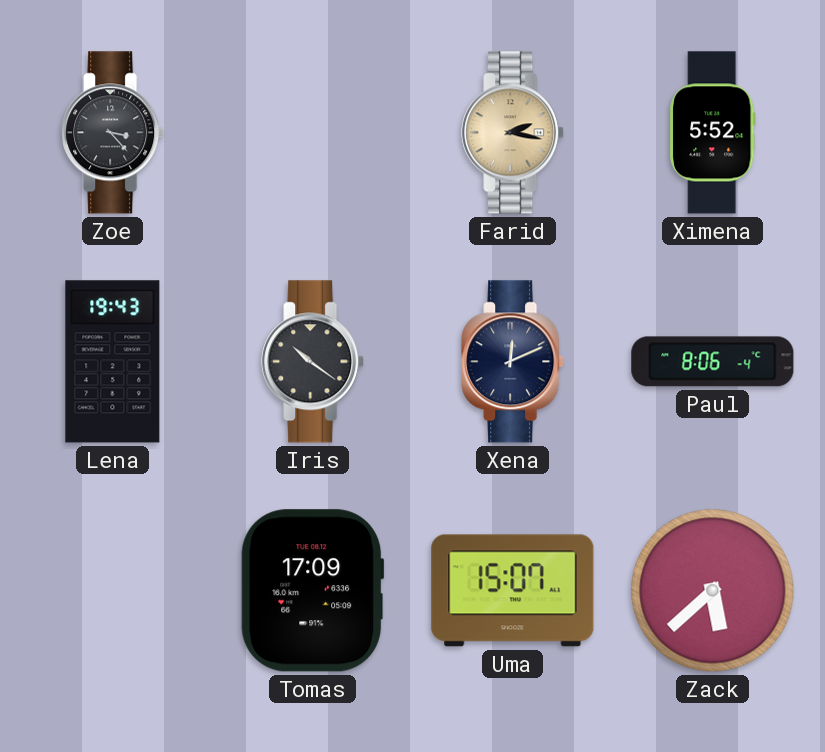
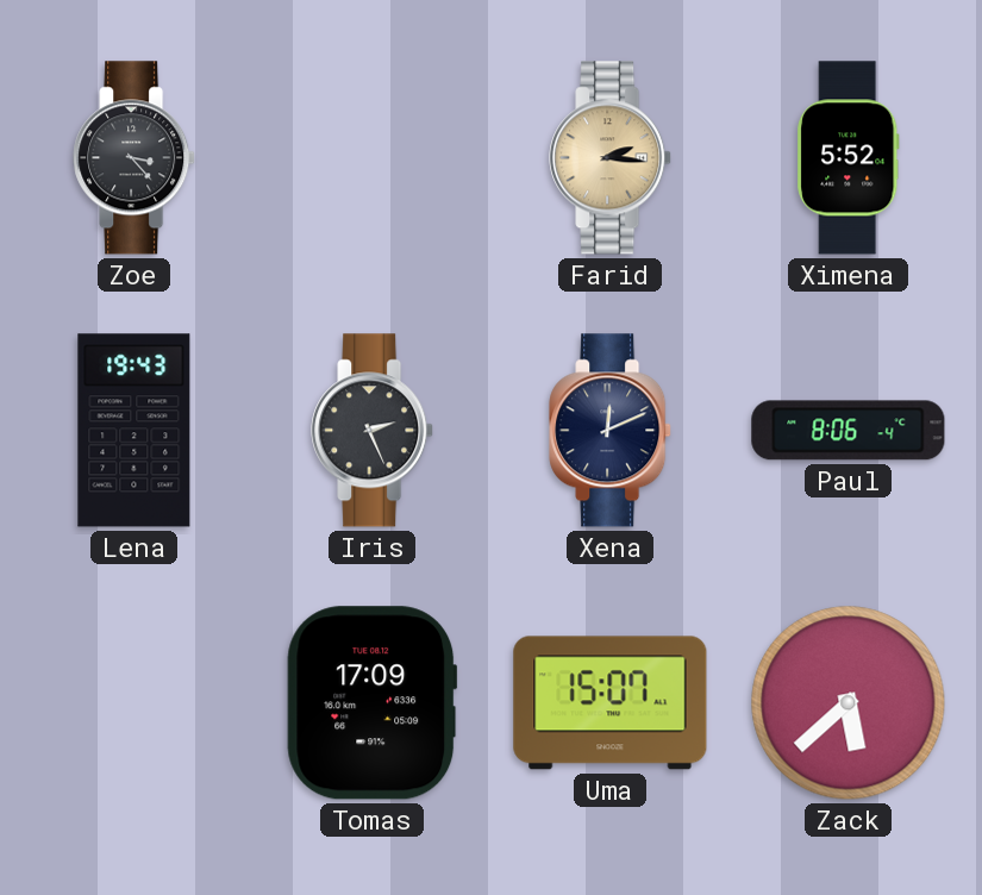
Farid: 2:17 -> 2:16
Iris: 10:21 -> 2:26
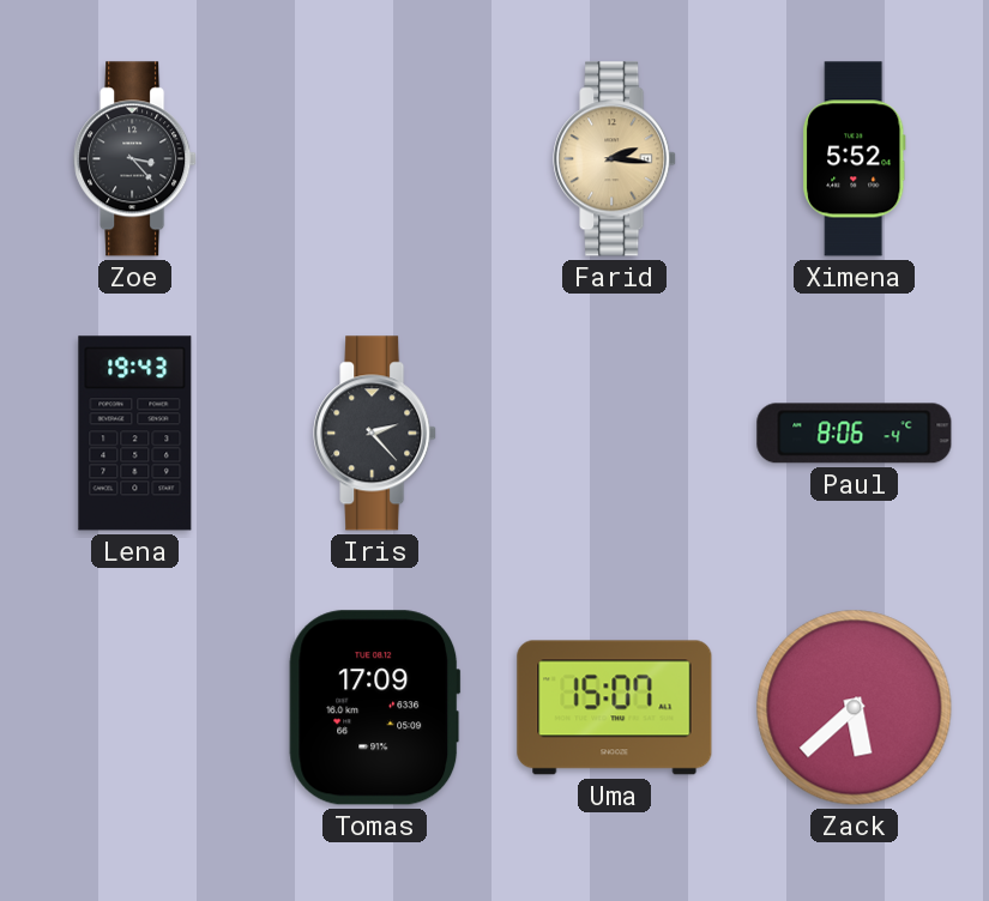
Iris: 2:26 -> 2:23
Xena: 12:11 -> none
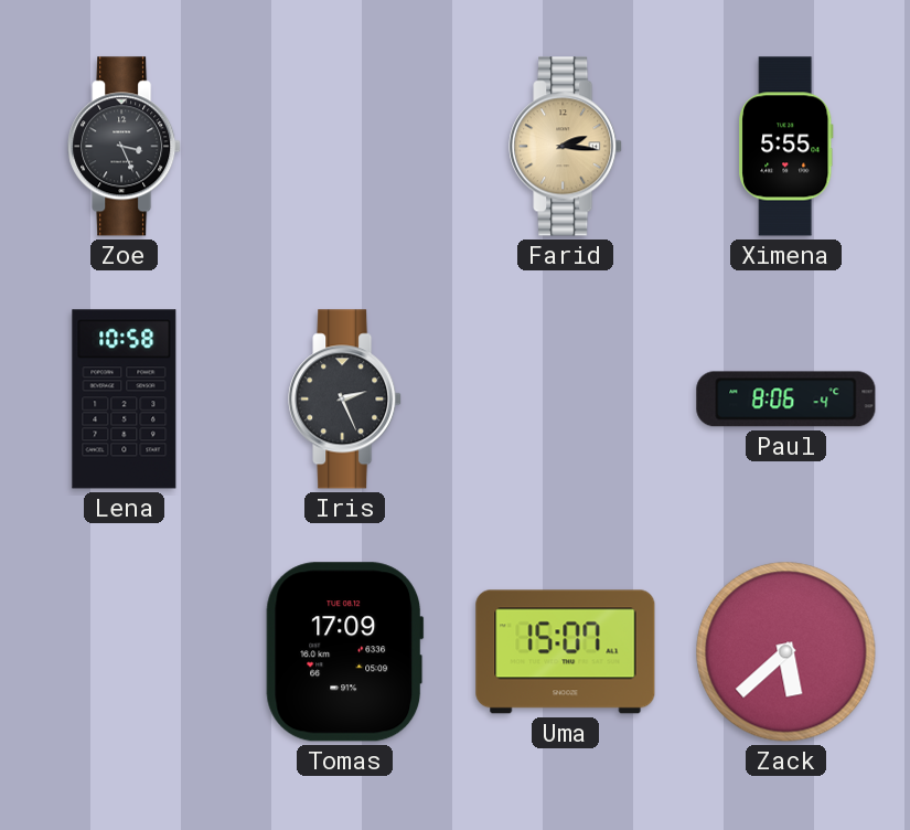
Zoe: 3:23 -> 3:26
Ximena: 5:52 -> 5:55
Lena: 19:43 -> 10:58
Iris: 2:23 -> 2:26
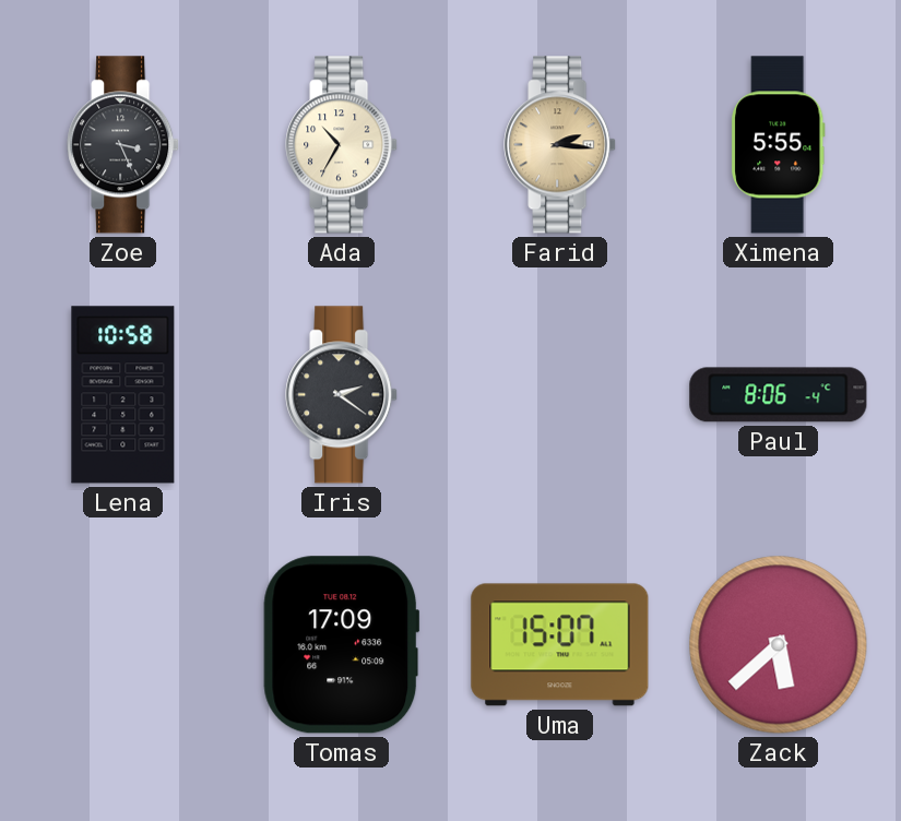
Ada: none -> 10:35
Iris: 2:26 -> 2:21
